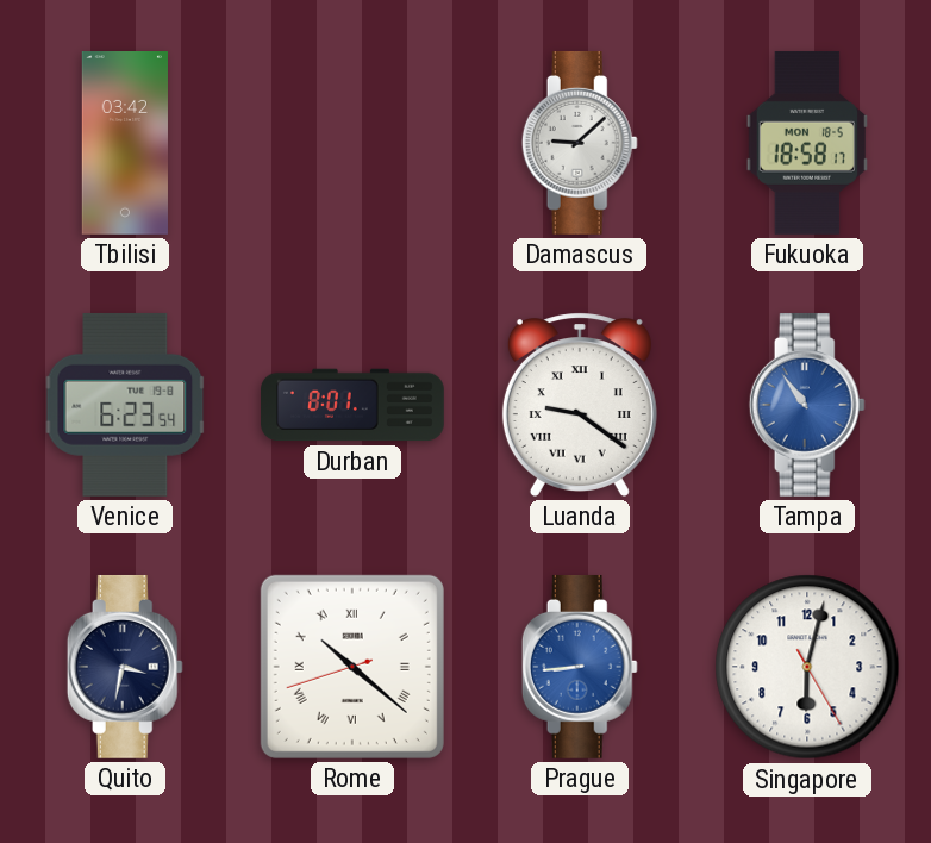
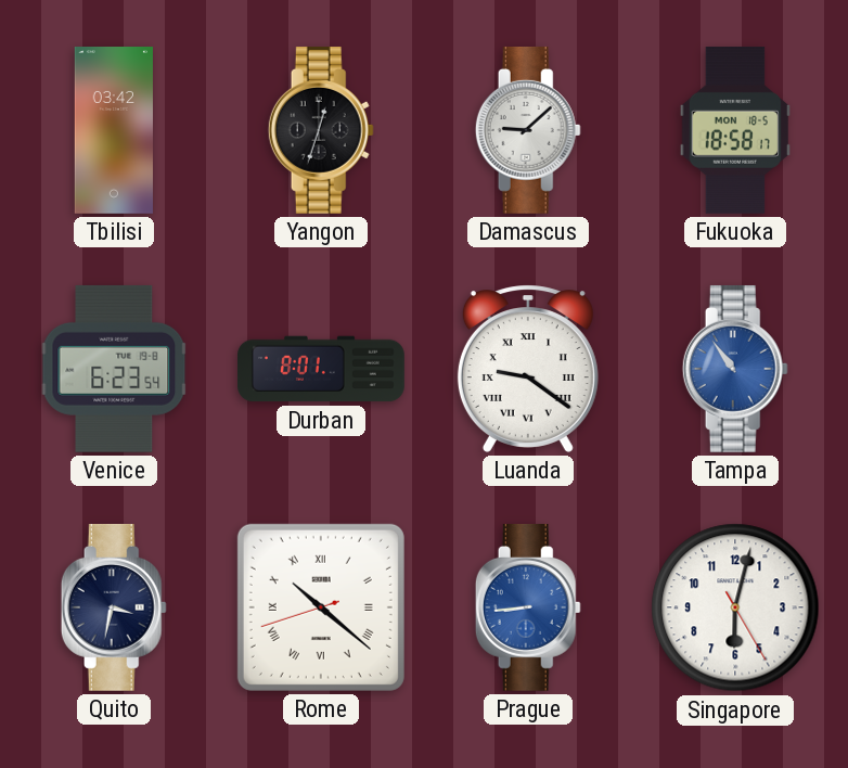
Yangon: none -> 12:33
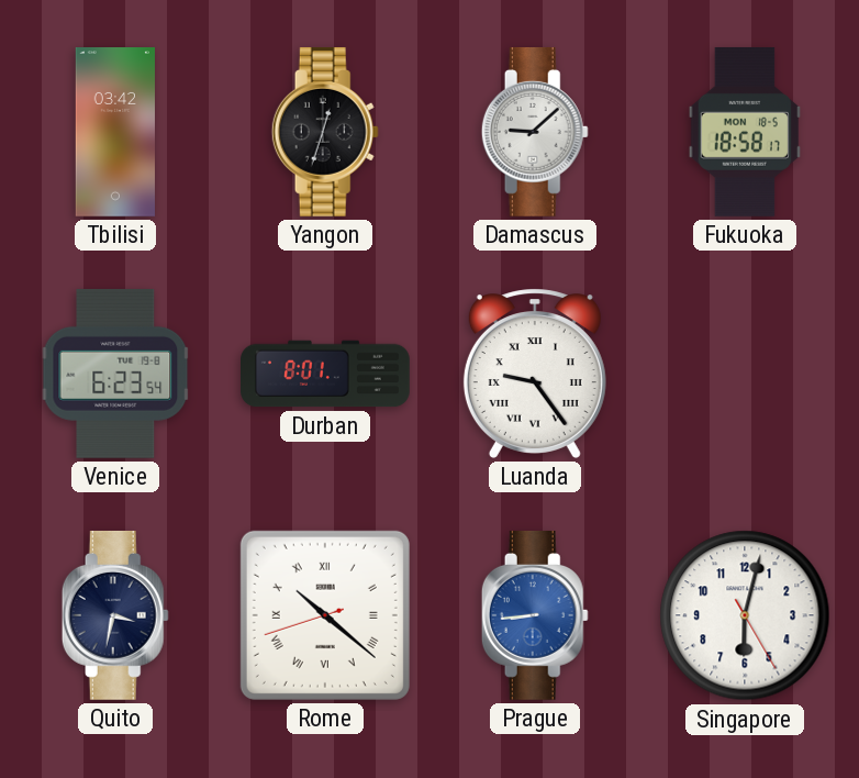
Luanda: 9:21 -> 9:24
Tampa: 10:54 -> none
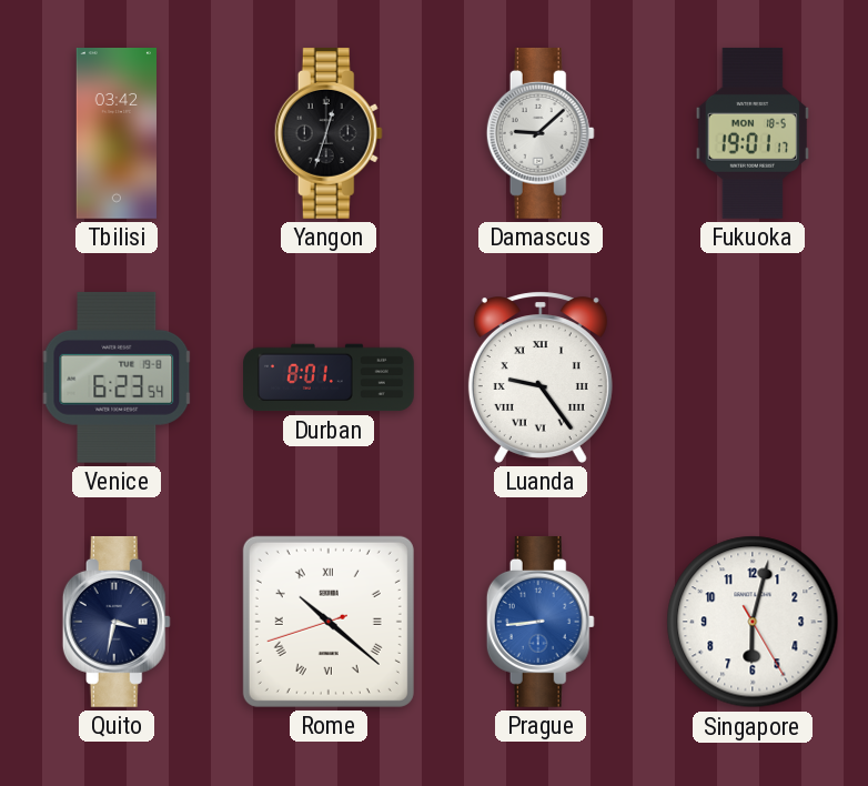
Fukuoka: 18:58 -> 19:01
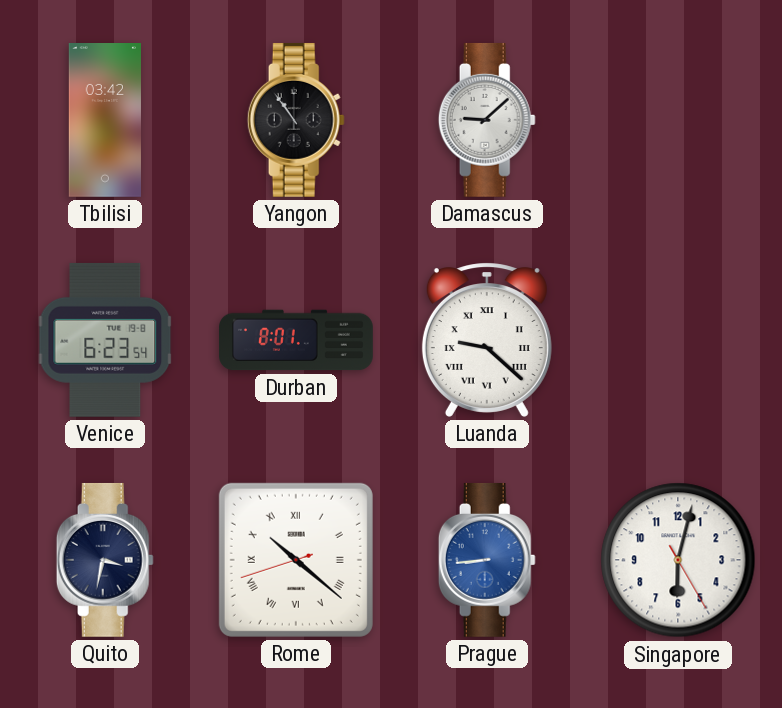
Yangon: 12:33 -> 10:54
Fukuoka: 19:01 -> none
Luanda: 9:24 -> 9:22
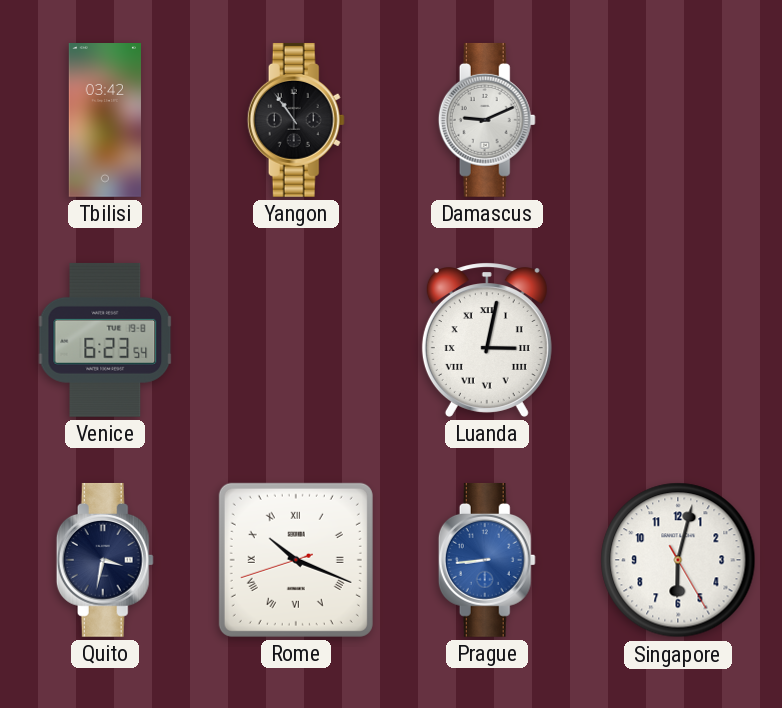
Damascus: 9:08 -> 9:11
Durban: 8:01 -> none
Luanda: 9:22 -> 3:02
Rome: 10:21 -> 10:18
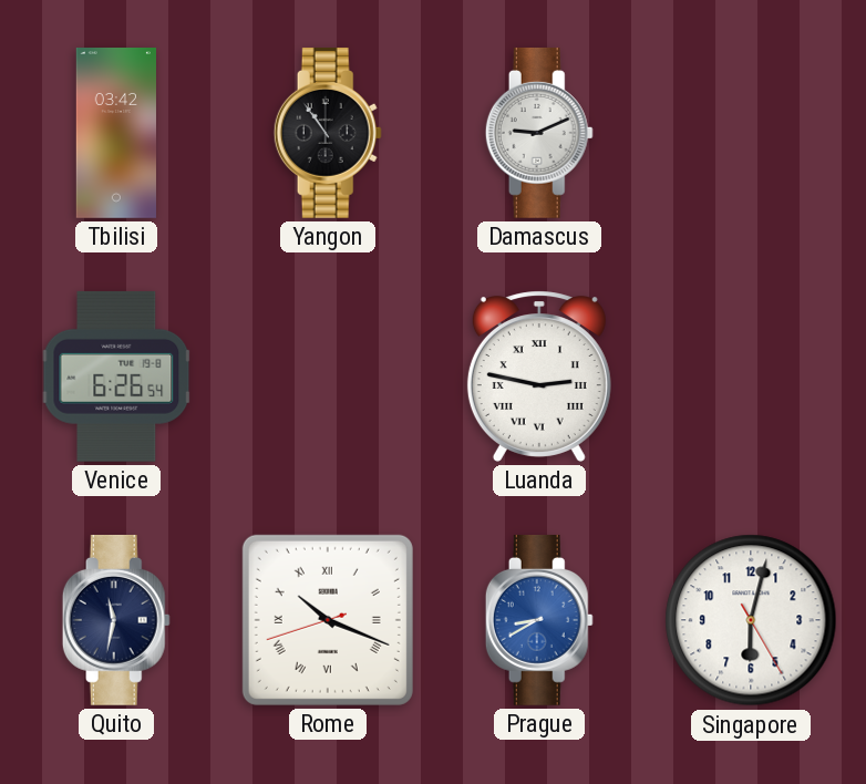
Venice: 6:23 -> 6:26
Luanda: 3:02 -> 2:47
Quito: 3:32 -> 11:32
Prague: 8:44 -> 8:40
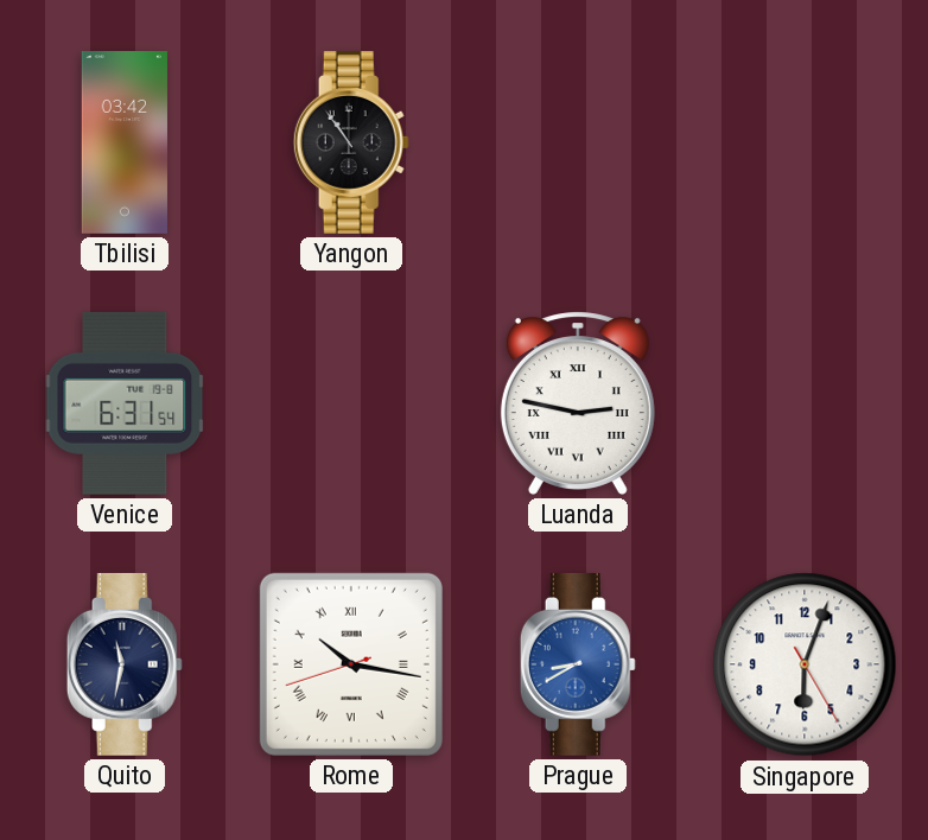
Damascus: 9:11 -> none
Venice: 6:26 -> 6:31
Rome: 10:18 -> 10:16
Singapore: 6:02 -> 6:03
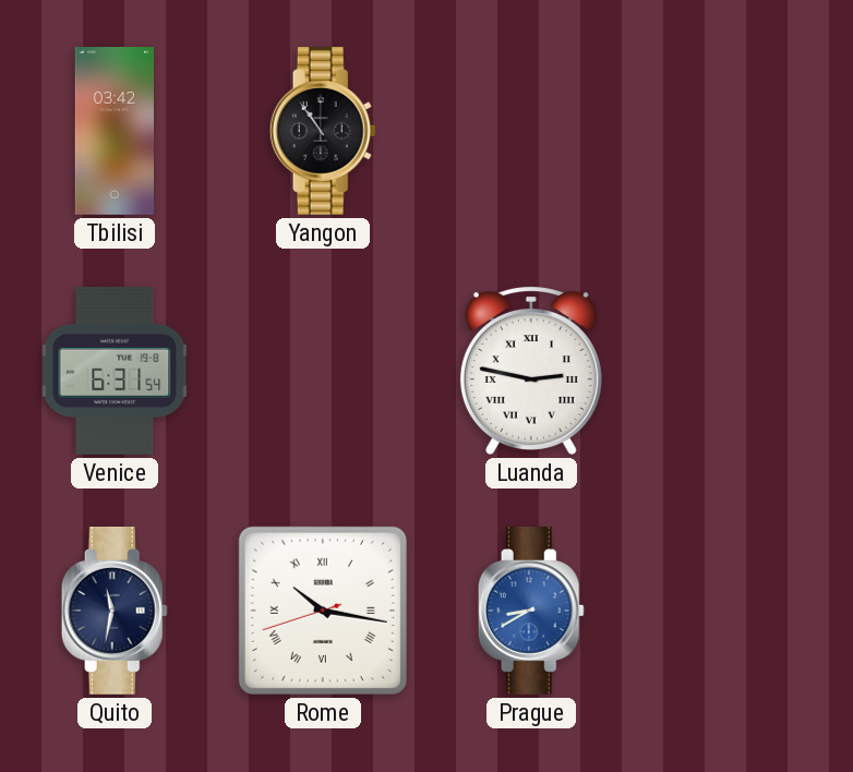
Singapore: 6:03 -> none
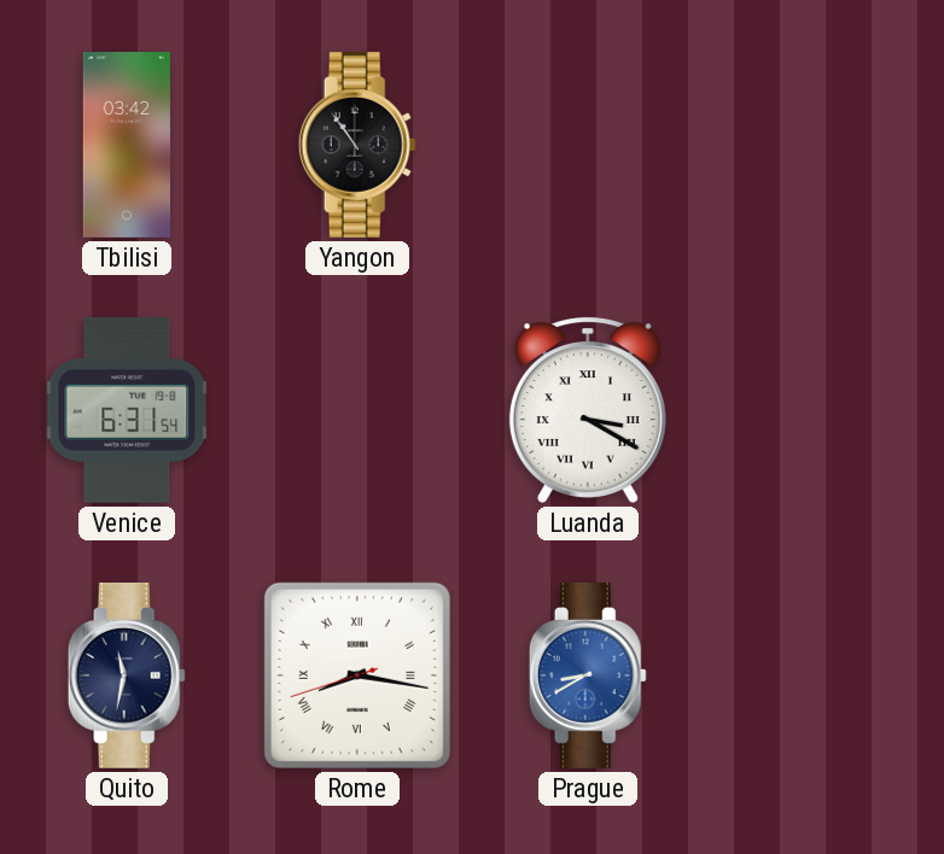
Luanda: 2:47 -> 3:20
Rome: 10:16 -> 8:16
